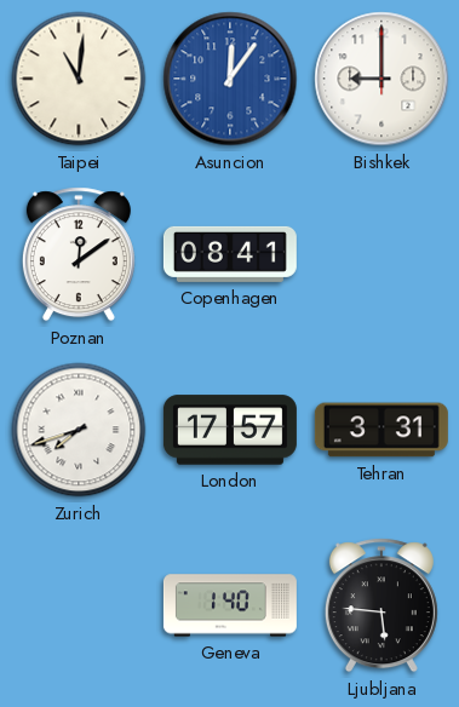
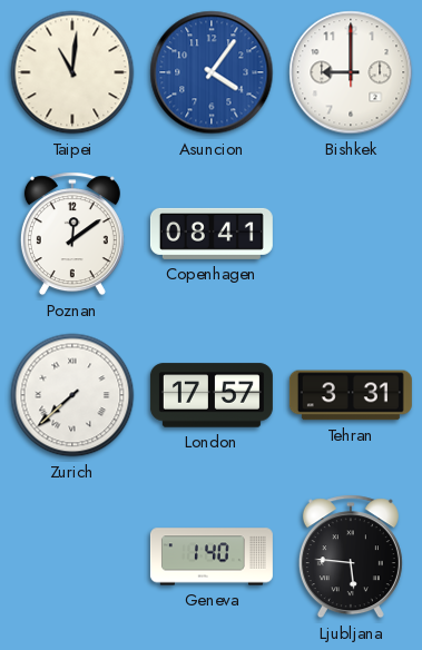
Asuncion: 12:06 -> 4:06
Zurich: 7:42 -> 7:38
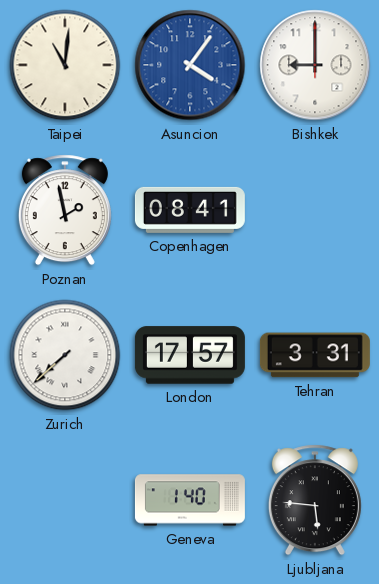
Poznan: 12:09 -> 1:58
